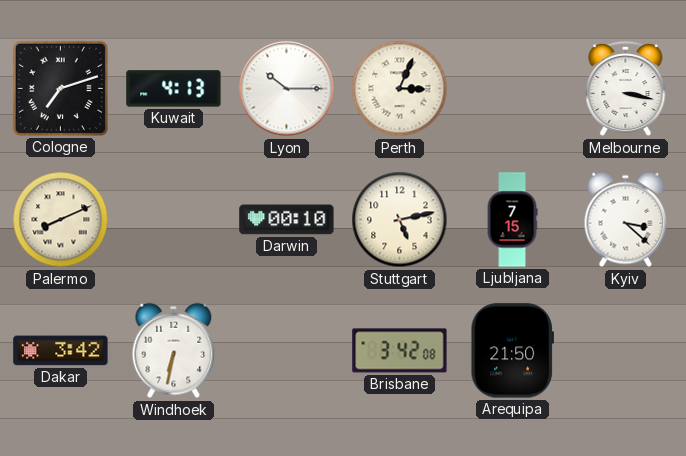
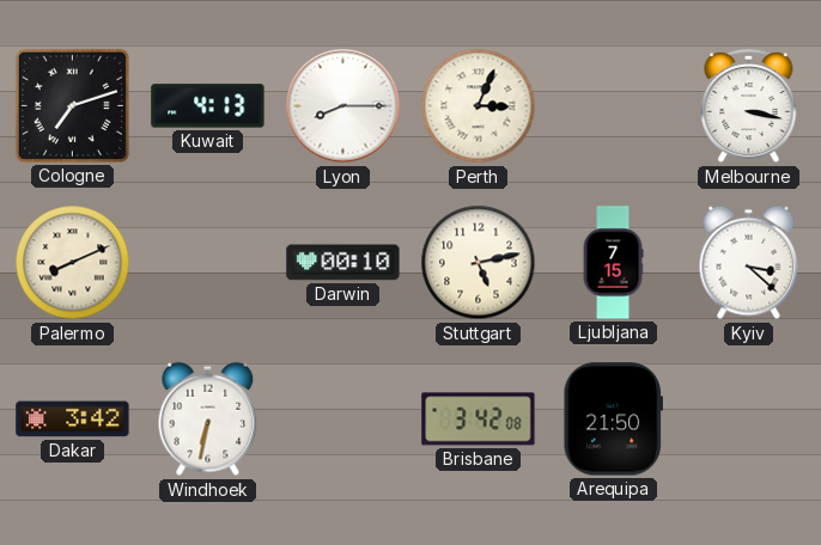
Lyon: 10:15 -> 8:15
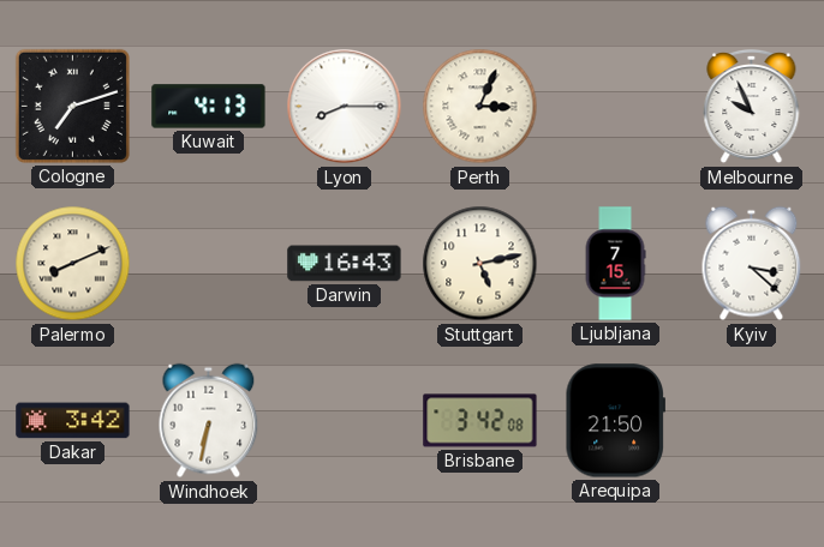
Melbourne: 3:17 -> 9:56
Darwin: 00:10 -> 16:43
